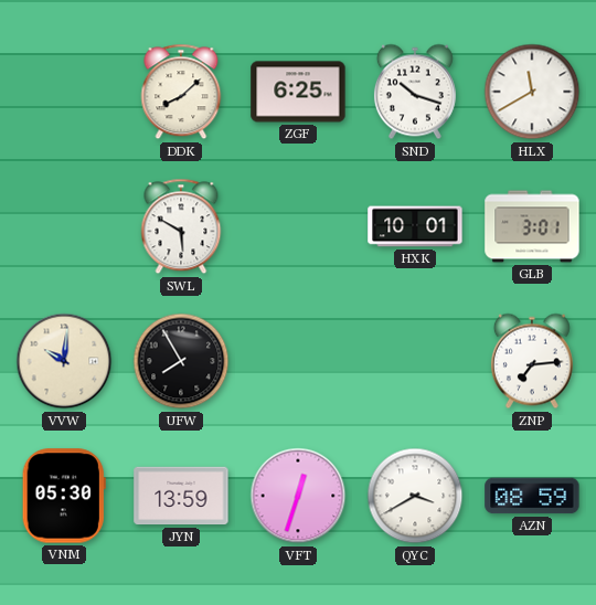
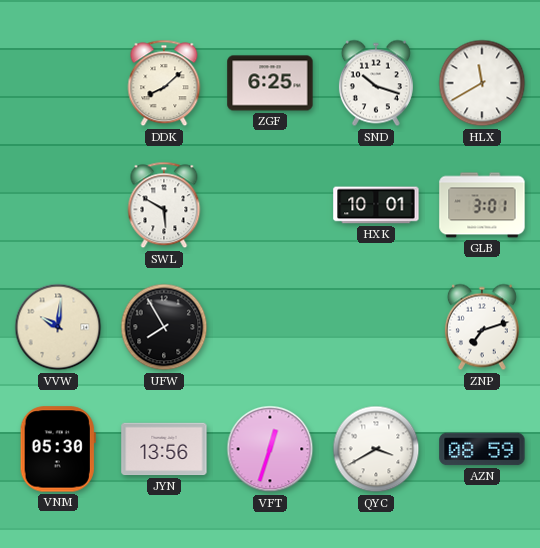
ZNP: 7:14 -> 7:12
JYN: 13:59 -> 13:56
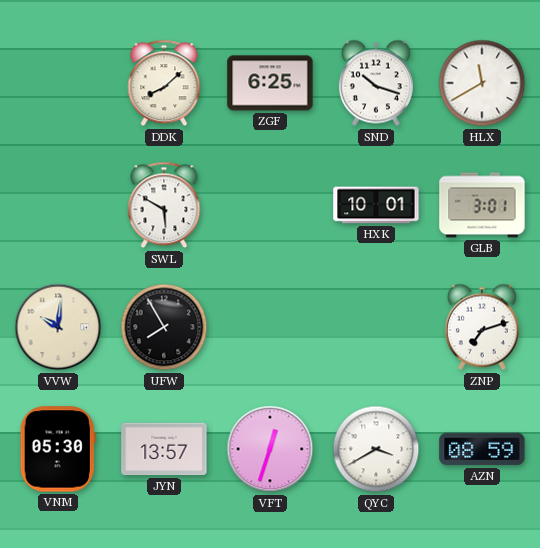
JYN: 13:56 -> 13:57
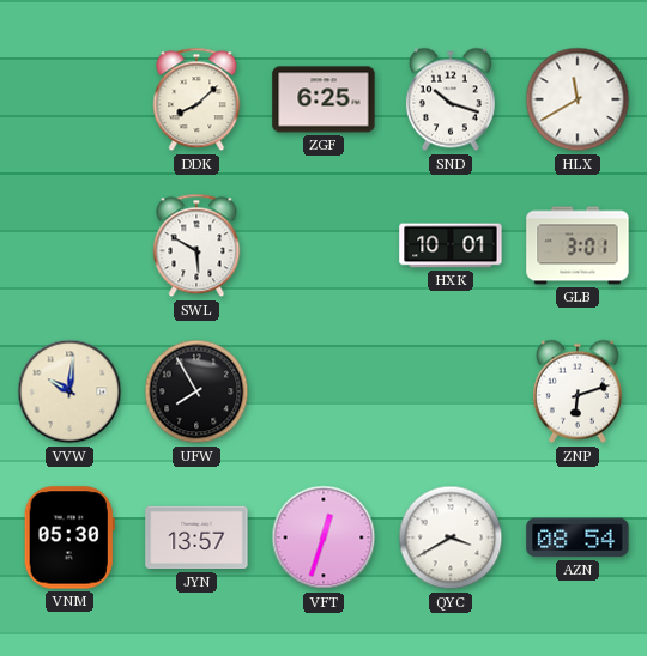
ZNP: 7:12 -> 6:12
AZN: 08:59 -> 08:54
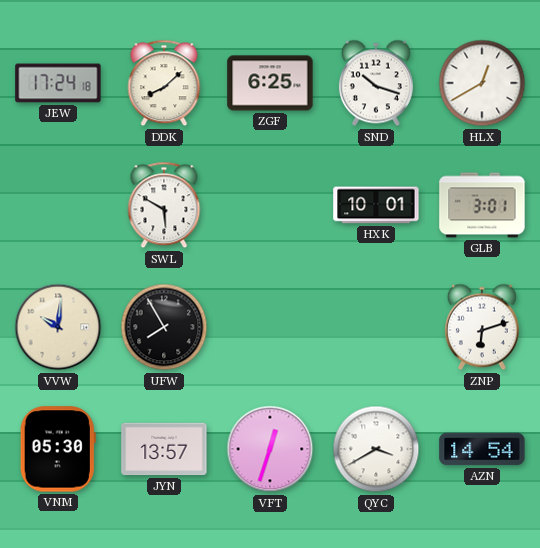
JEW: none -> 17:24
HLX: 11:40 -> 12:40
AZN: 08:54 -> 14:54
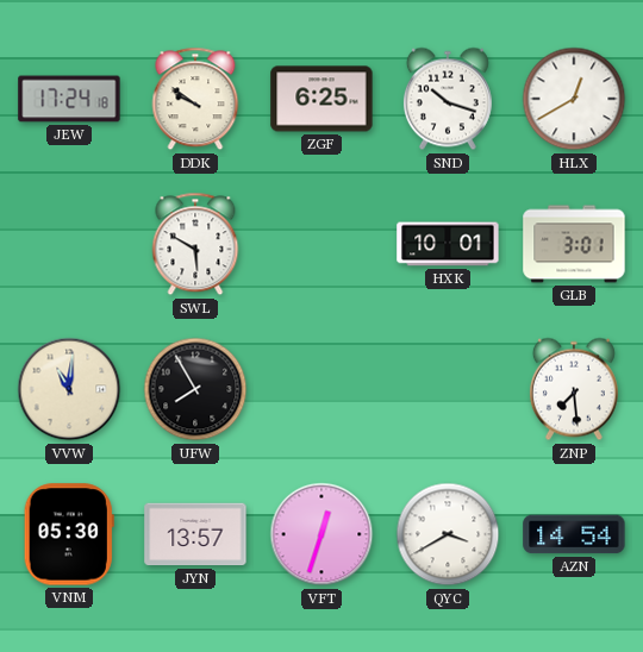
DDK: 8:08 -> 9:51
VVW: 10:01 -> 11:01
ZNP: 6:12 -> 7:29
